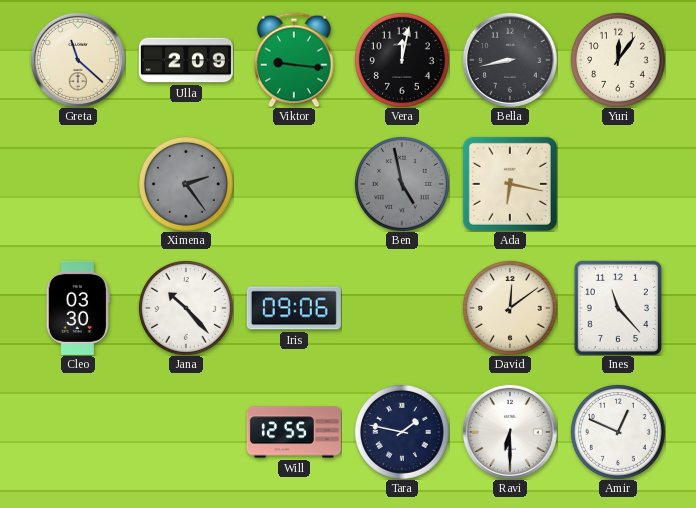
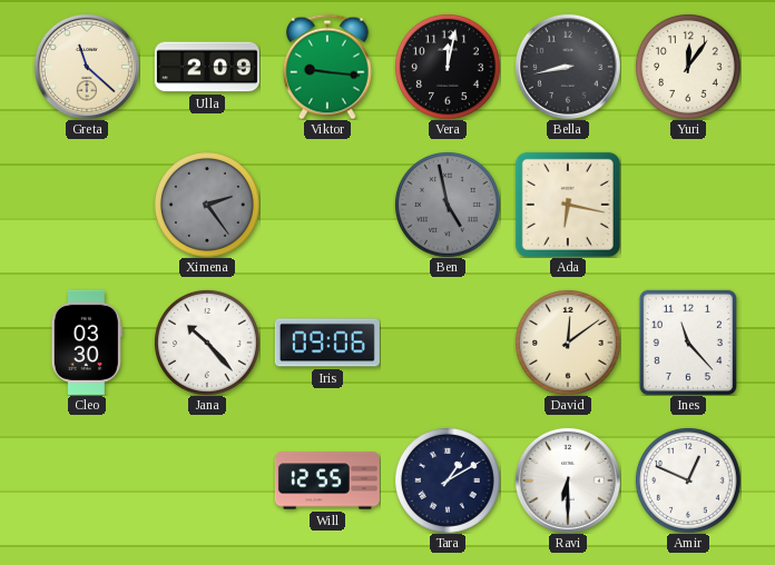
Tara: 1:47 -> 1:10
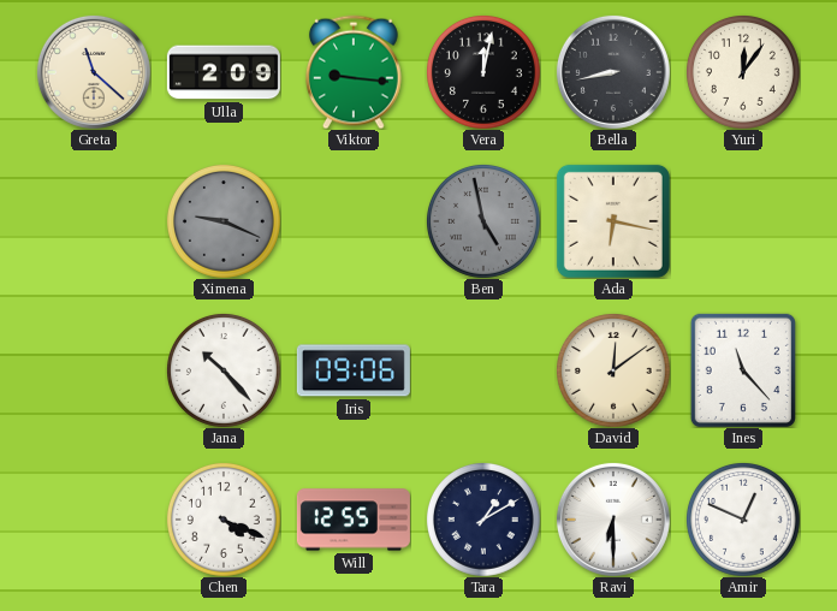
Ximena: 2:24 -> 9:19
Cleo: 03:30 -> none
Chen: none -> 4:19
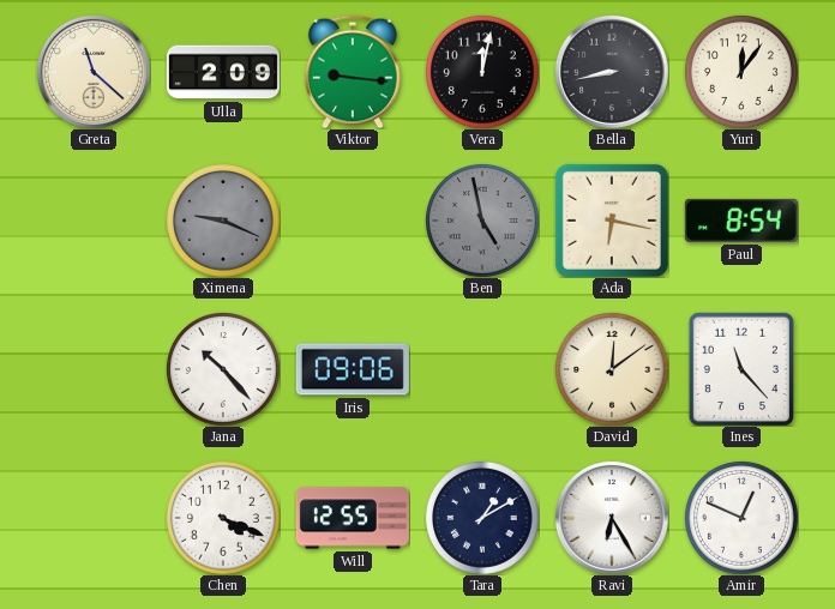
Paul: none -> 8:54
Ravi: 6:30 -> 6:25
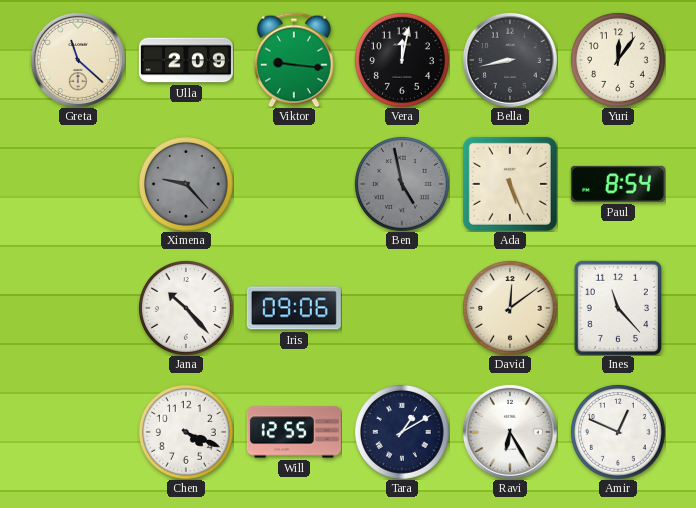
Ximena: 9:19 -> 9:23
Ada: 6:17 -> 5:26
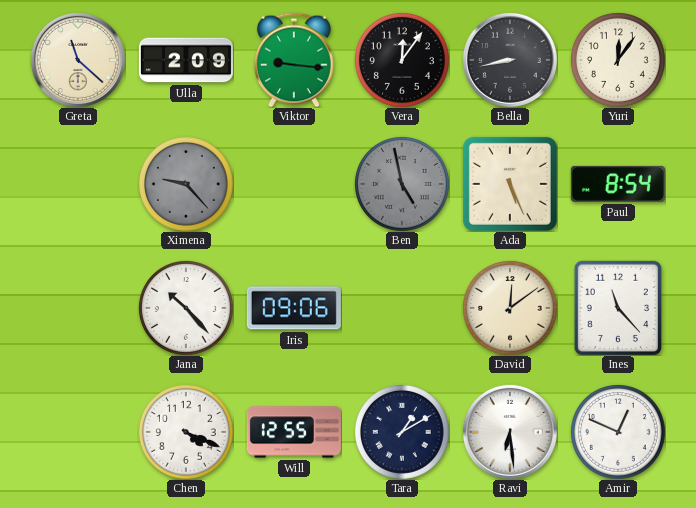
Vera: 12:02 -> 12:06
Ravi: 6:25 -> 6:29
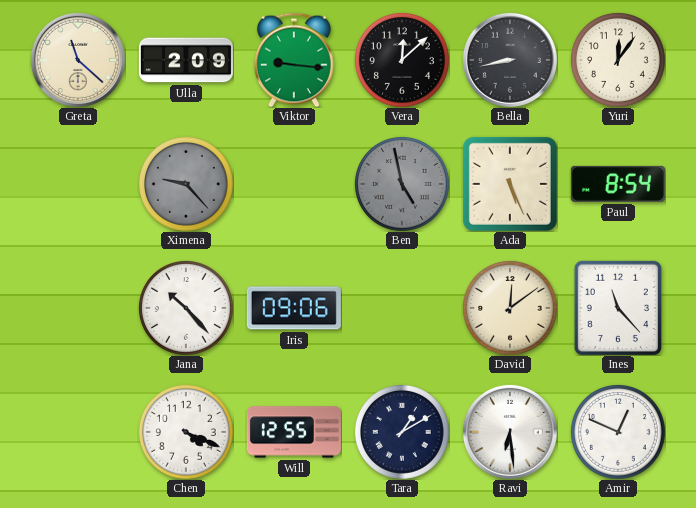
Vera: 12:06 -> 12:08
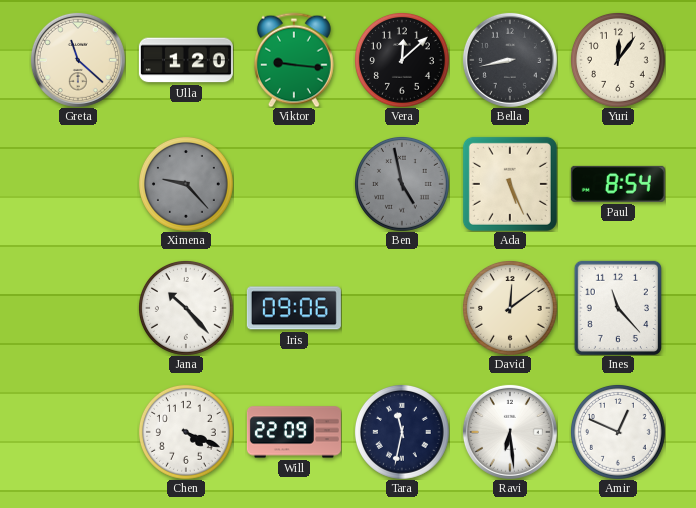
Ulla: 2:09 -> 1:20
Will: 12:55 -> 22:09
Tara: 1:10 -> 11:32
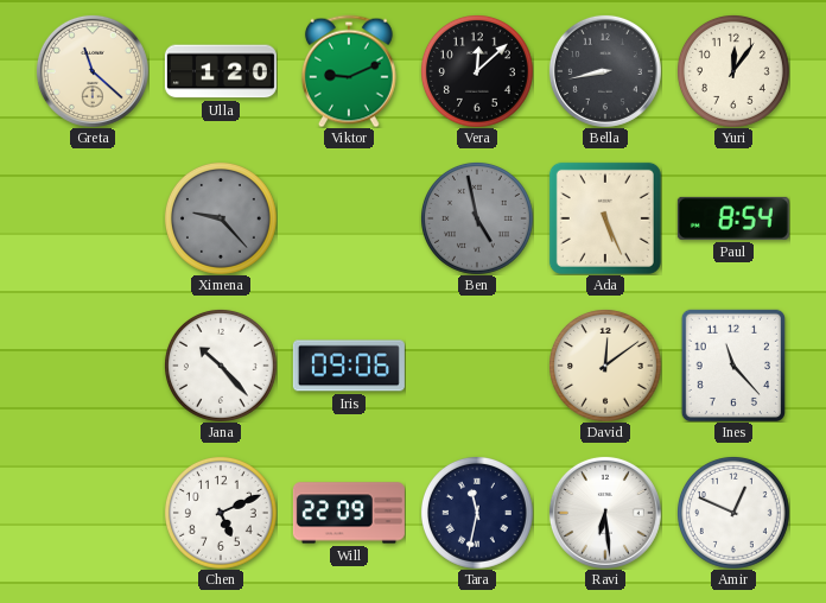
Viktor: 9:16 -> 9:11
Chen: 4:19 -> 5:11
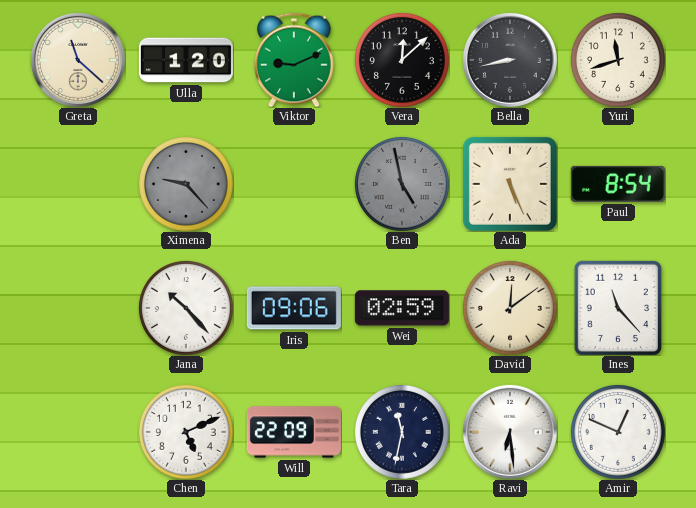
Yuri: 12:06 -> 11:42
Wei: none -> 02:59
